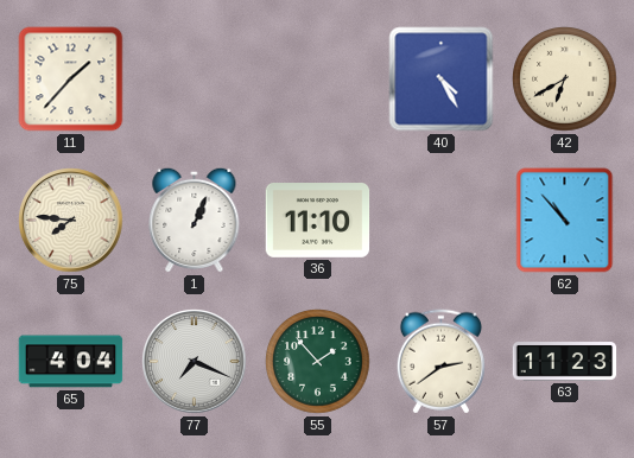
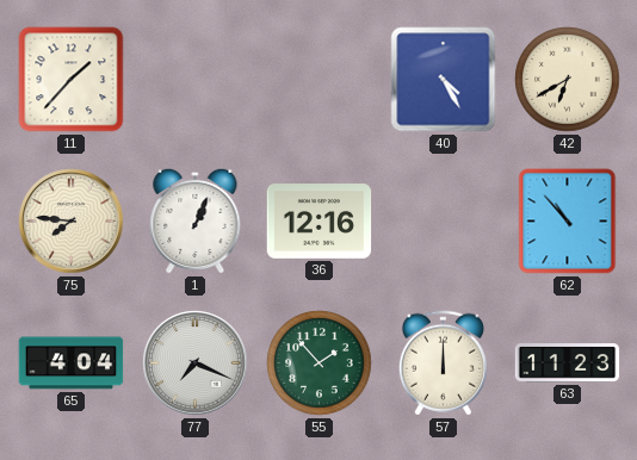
36: 11:10 -> 12:16
57: 2:39 -> 12:00
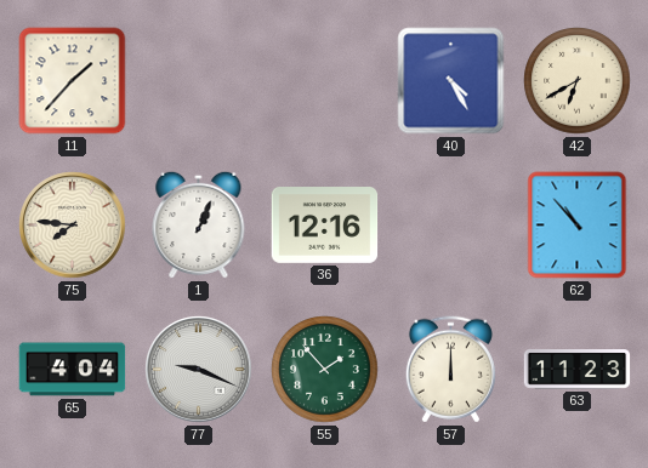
77: 7:19 -> 9:19
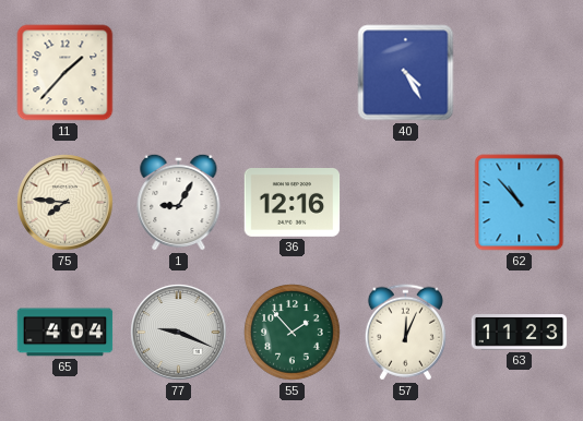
42: 6:40 -> none
1: 1:04 -> 9:05
57: 12:00 -> 12:04
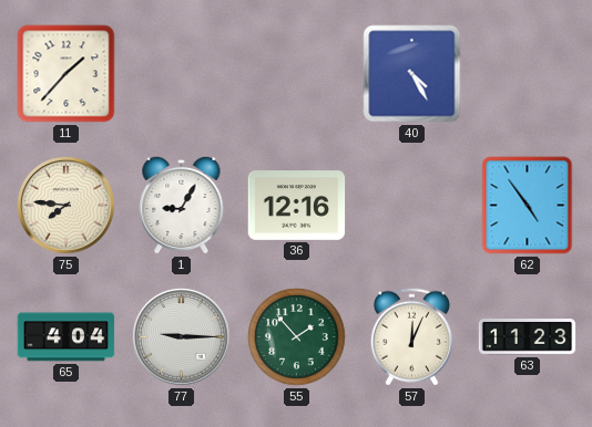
62: 10:53 -> 4:54
77: 9:19 -> 9:15
